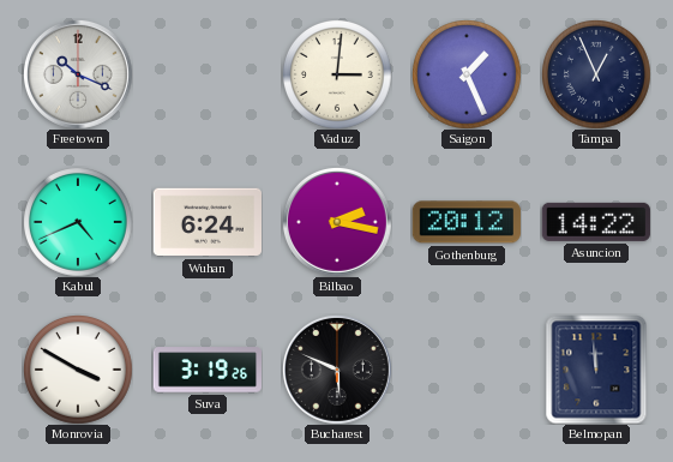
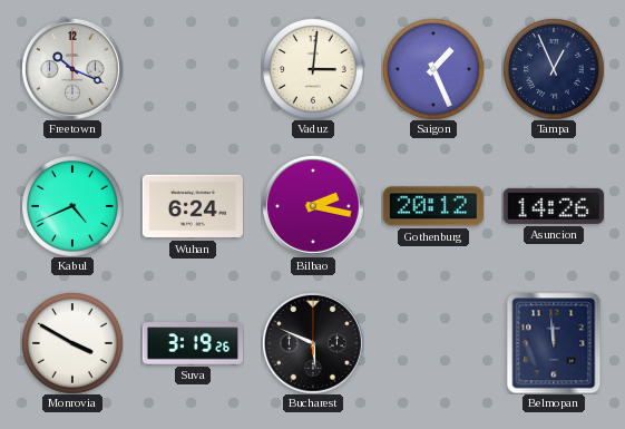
Asuncion: 14:22 -> 14:26
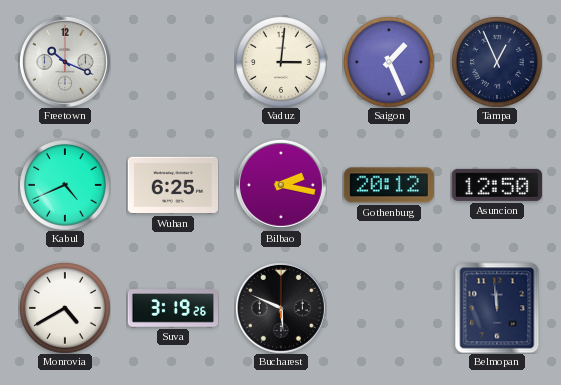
Wuhan: 6:24 -> 6:25
Asuncion: 14:26 -> 12:50
Monrovia: 3:50 -> 4:40
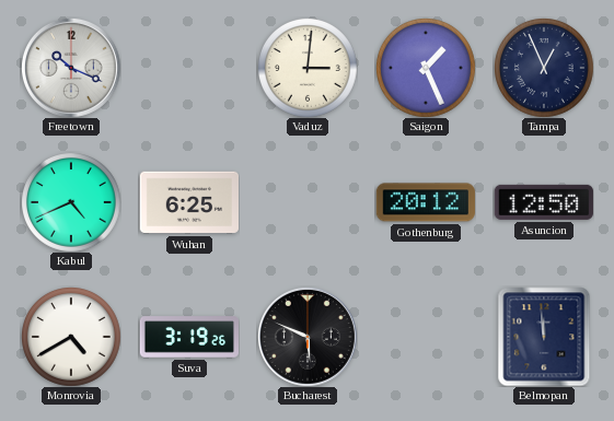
Bilbao: 2:17 -> none
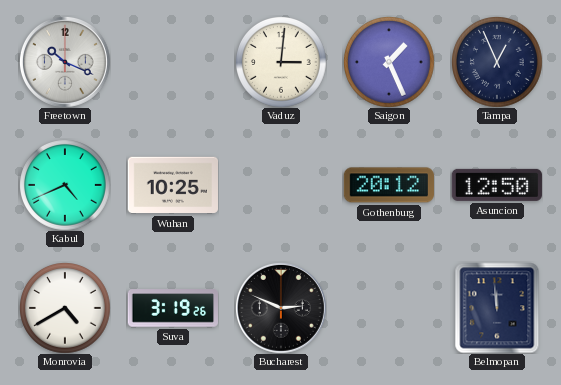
Wuhan: 6:25 -> 10:25
Bucharest: 5:49 -> 2:49
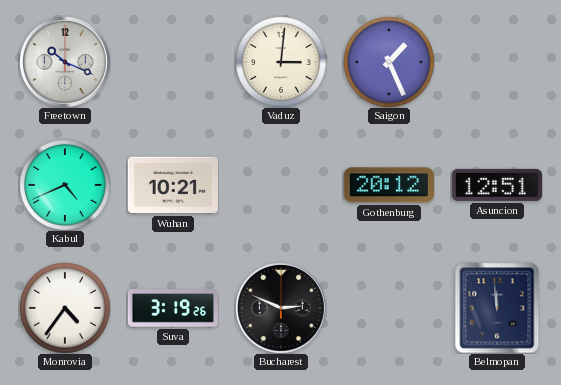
Tampa: 12:56 -> none
Wuhan: 10:25 -> 10:21
Asuncion: 12:50 -> 12:51
Monrovia: 4:40 -> 4:36
